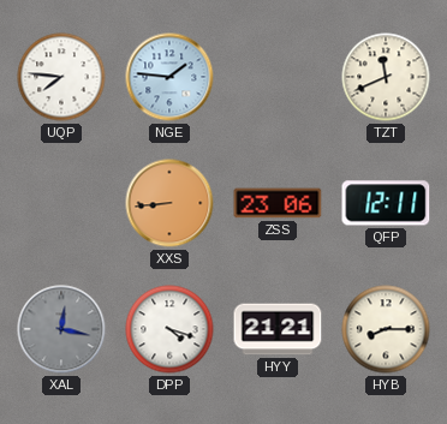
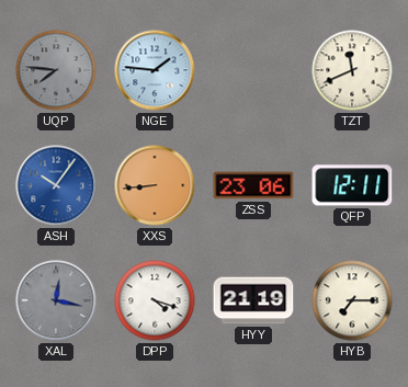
UQP dial: white -> grey
ASH: none -> 10:06
HYY: 21:21 -> 21:19
HYB: 8:15 -> 7:15
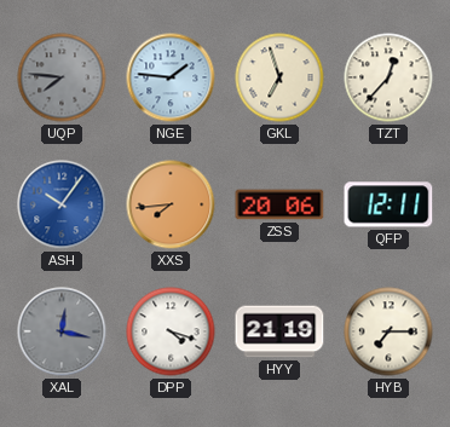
GKL: none -> 6:57
TZT: 11:41 -> 12:37
XXS: 8:44 -> 7:44
ZSS: 23:06 -> 20:06
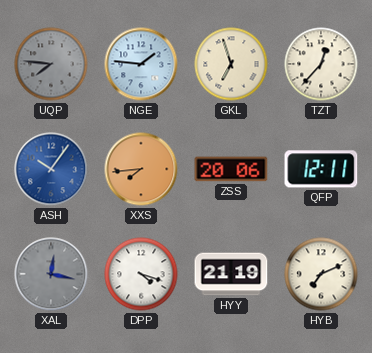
HYB: 7:15 -> 7:11
